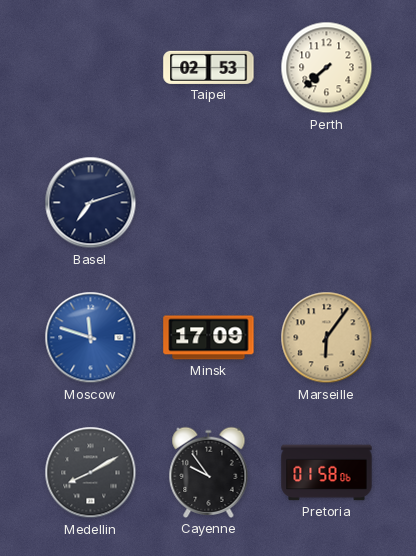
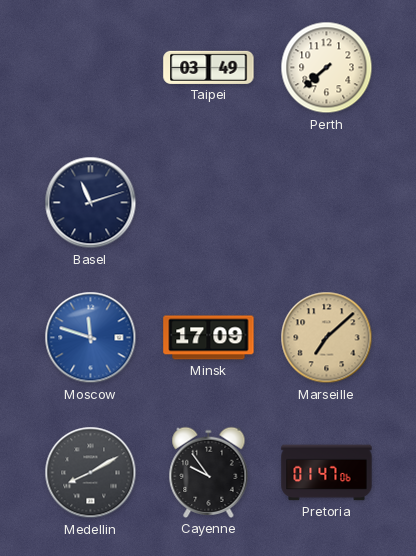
Taipei: 02:53 -> 03:49
Basel: 7:12 -> 11:12
Marseille: 6:06 -> 7:08
Pretoria: 01:58 -> 01:47
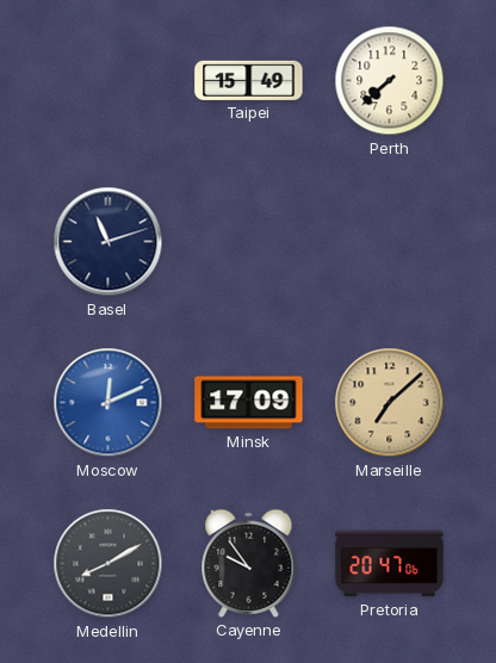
Taipei: 03:49 -> 15:49
Moscow: 11:48 -> 12:11
Pretoria: 01:47 -> 20:47
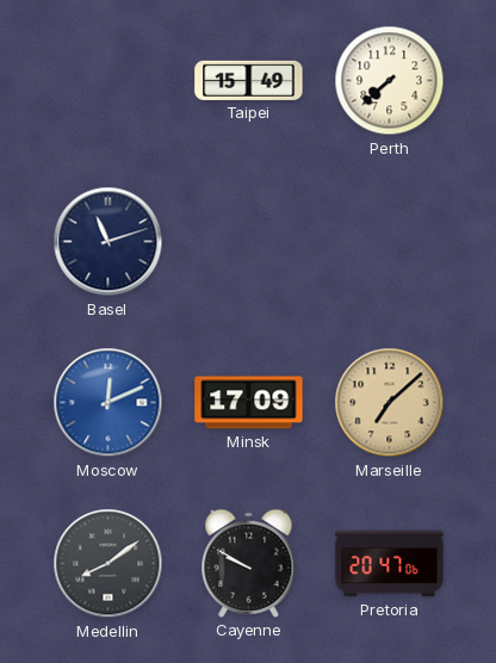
Medellin: 8:10 -> 8:09
Cayenne: 9:54 -> 9:50
